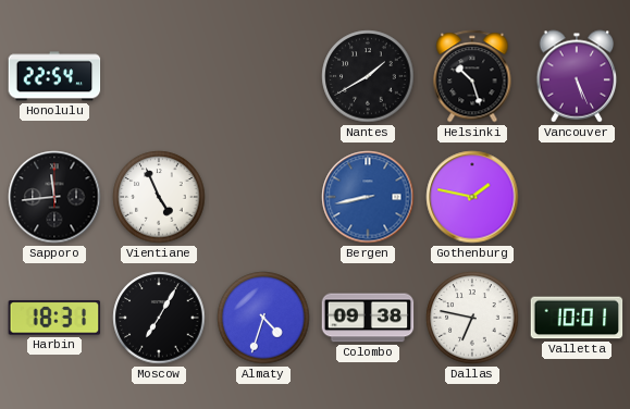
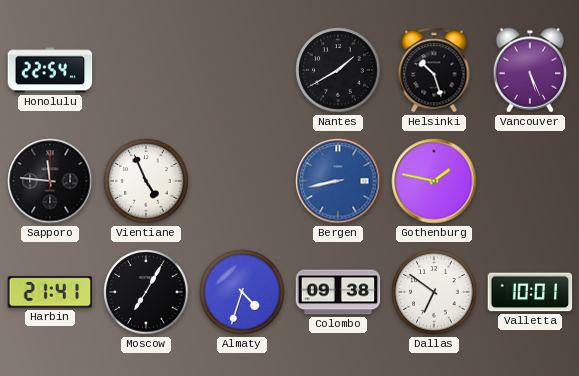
Sapporo: 11:44 -> 11:46
Harbin: 18:31 -> 21:41
Dallas: 6:47 -> 6:51
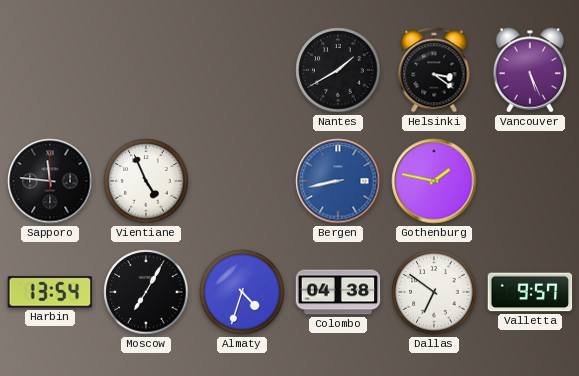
Honolulu: 22:54 -> none
Helsinki: 10:27 -> 3:21
Harbin: 21:41 -> 13:54
Colombo: 09:38 -> 04:38
Valletta: 10:01 -> 9:57
